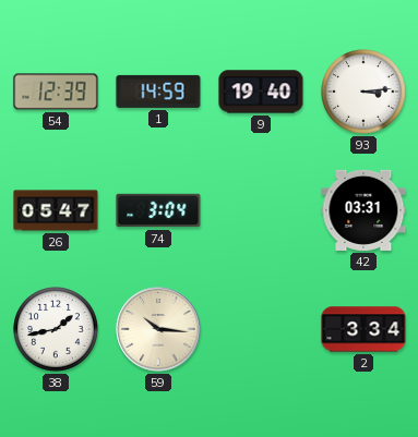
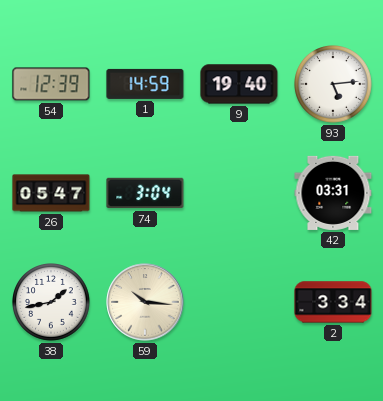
93: 3:14 -> 5:14
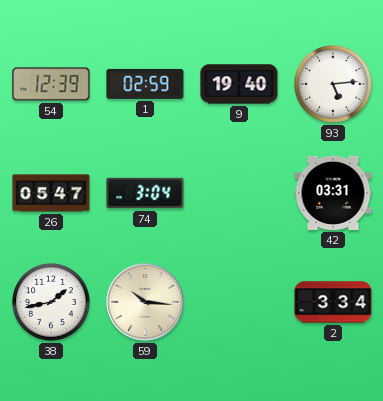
1: 14:59 -> 02:59
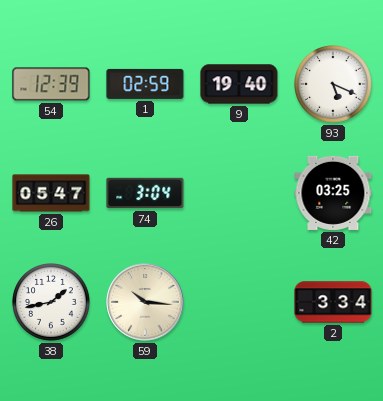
93: 5:14 -> 5:19
42: 03:31 -> 03:25
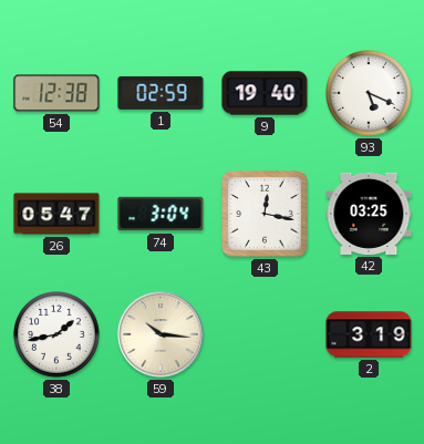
54: 12:39 -> 12:38
43: none -> 12:17
2: 3:34 -> 3:19
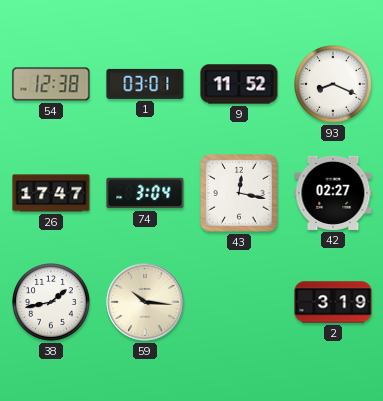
1: 02:59 -> 03:01
9: 19:40 -> 11:52
93: 5:19 -> 8:19
26: 05:47 -> 17:47
42: 03:25 -> 02:27
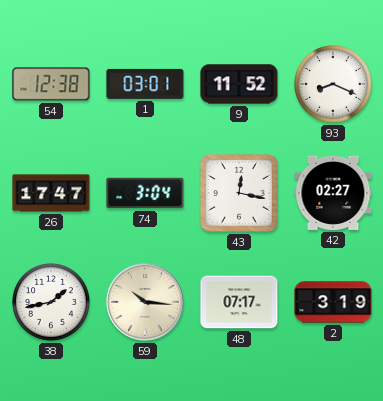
48: none -> 07:17
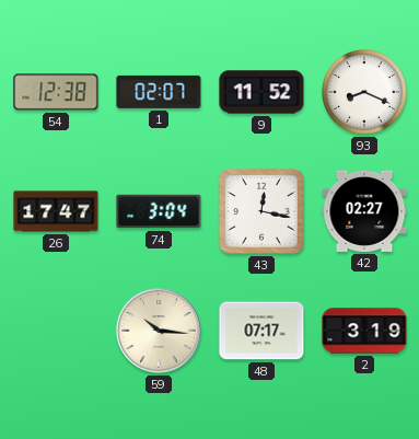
1: 03:01 -> 02:07
38: 1:43 -> none
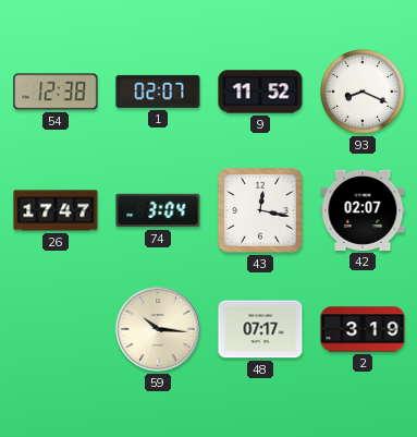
42: 02:27 -> 02:07
